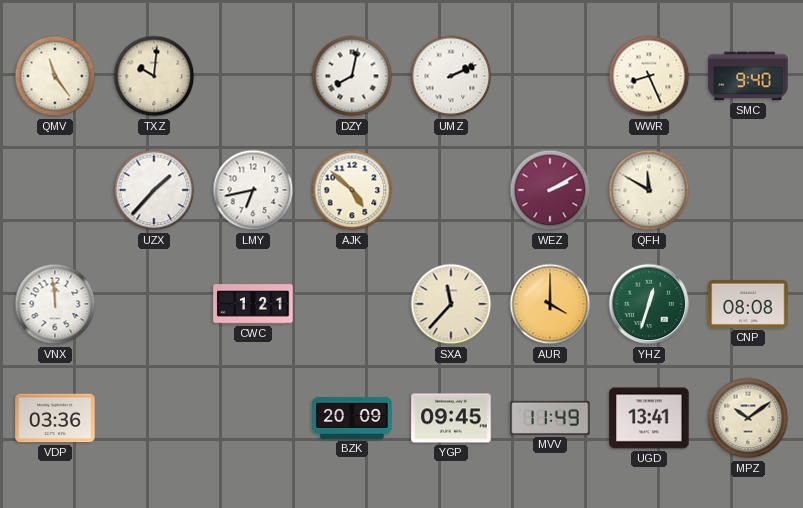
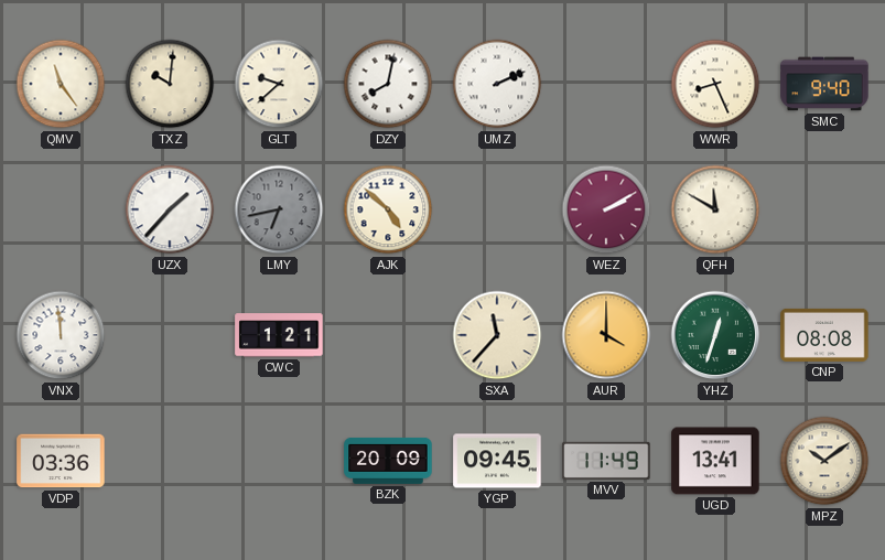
GLT: none -> 9:38
LMY dial: white -> grey
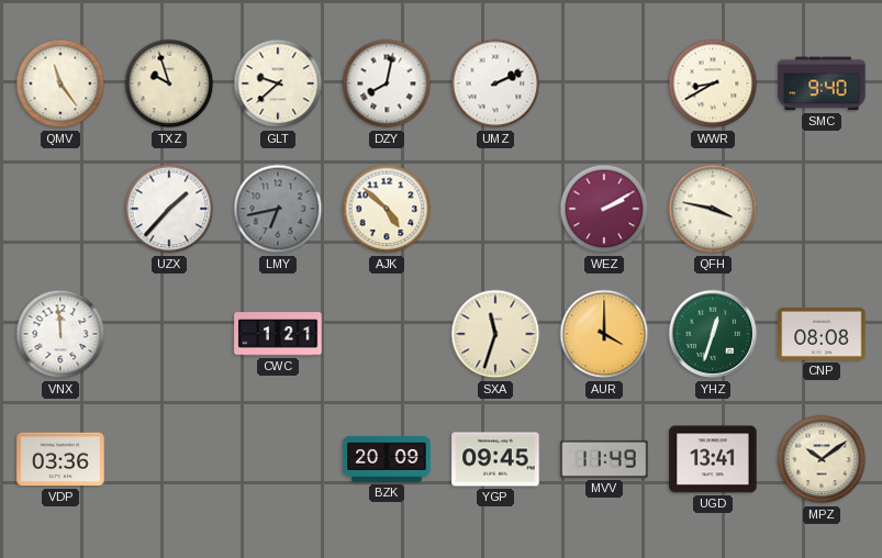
TXZ: 10:01 -> 9:57
WWR: 8:26 -> 8:40
QFH: 11:50 -> 3:47
SXA: 11:37 -> 11:33
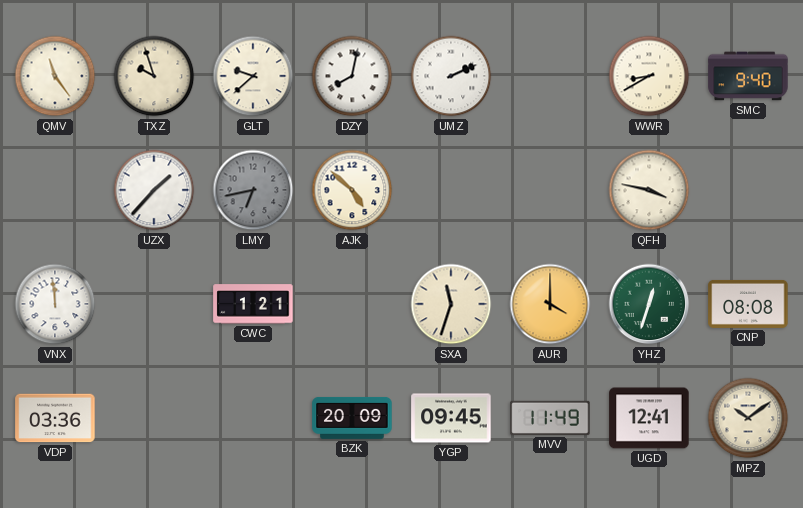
WEZ: 2:10 -> none
UGD: 13:41 -> 12:41
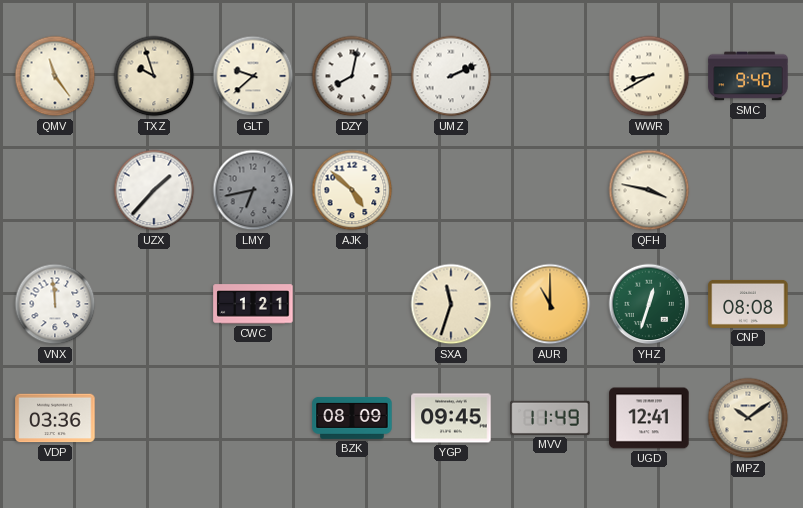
AUR: 4:00 -> 11:00
BZK: 20:09 -> 08:09
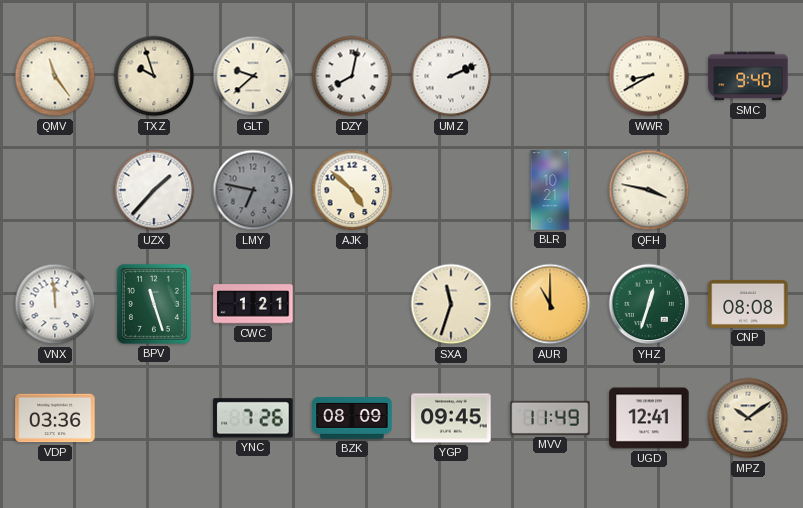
LMY: 6:43 -> 6:47
BLR: none -> 10:21
BPV: none -> 11:27
YNC: none -> 7:26
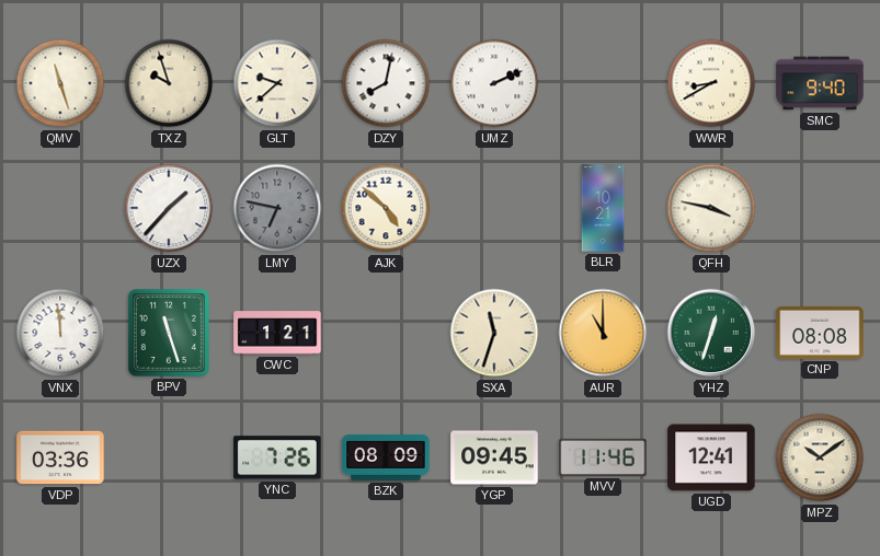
QMV: 11:24 -> 11:27
MVV: 11:49 -> 11:46
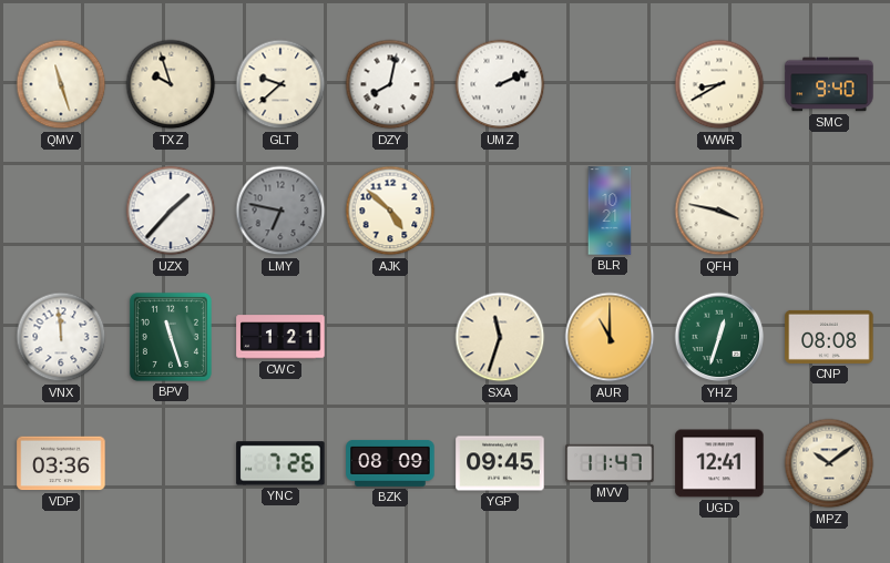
MVV: 11:46 -> 11:47
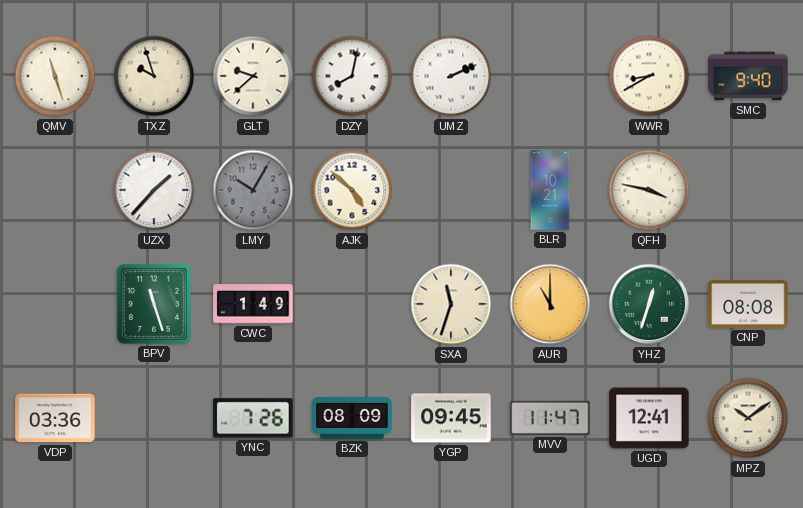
LMY: 6:47 -> 10:05
VNX: 11:59 -> none
CWC: 1:21 -> 1:49
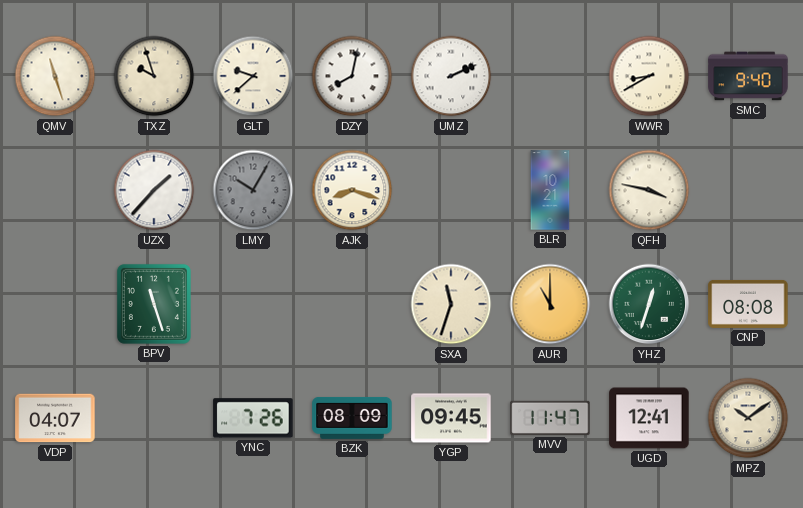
AJK: 4:52 -> 8:18
CWC: 1:49 -> none
VDP: 03:36 -> 04:07
